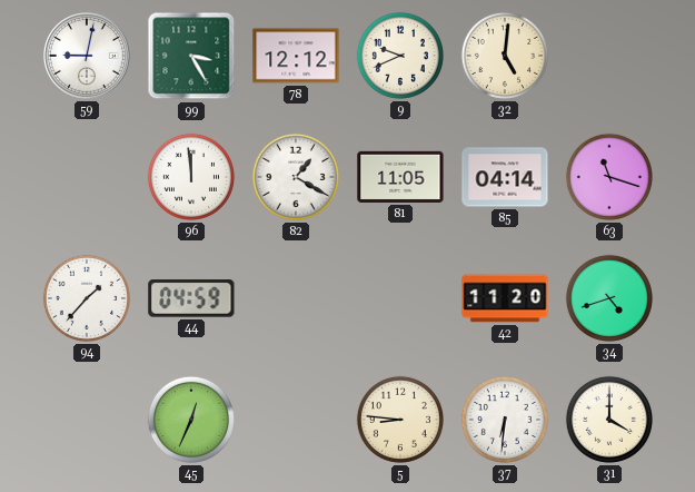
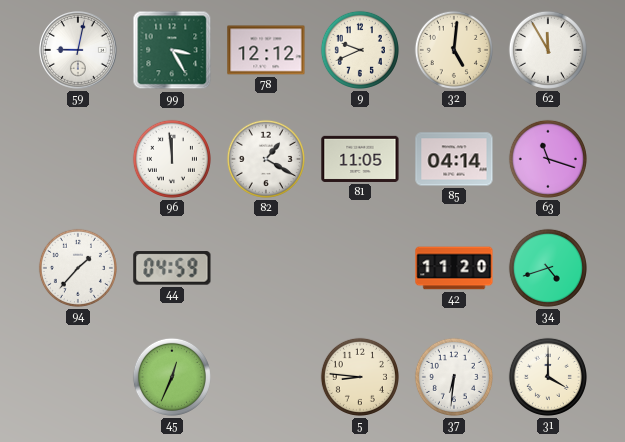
62: none -> 11:55
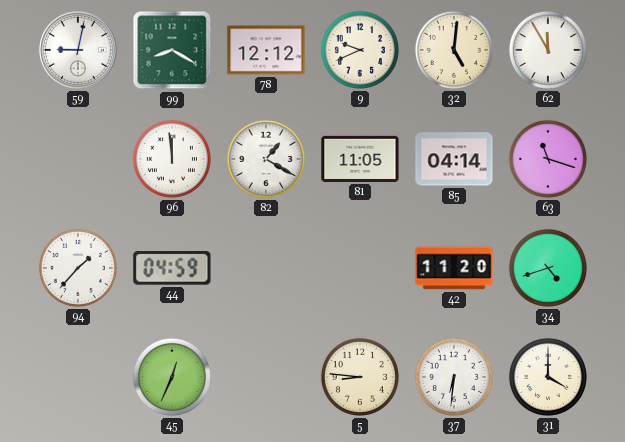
99: 3:25 -> 8:20
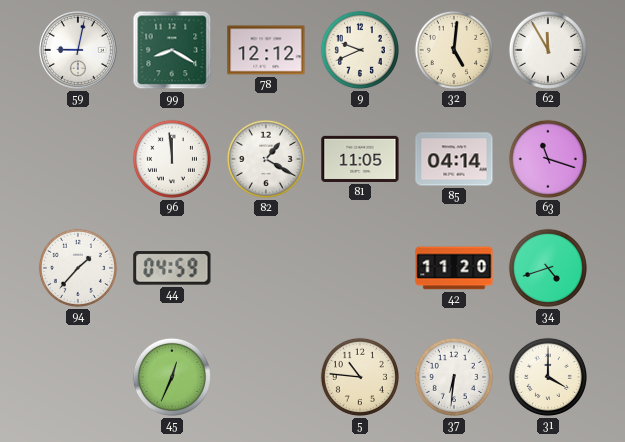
5: 8:46 -> 10:46
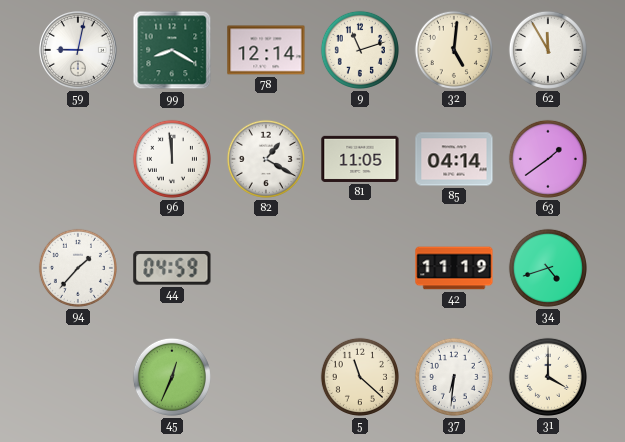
78: 12:12 -> 12:14
9: 9:41 -> 11:12
63: 11:18 -> 1:39
42: 11:20 -> 11:19
5: 10:46 -> 11:22
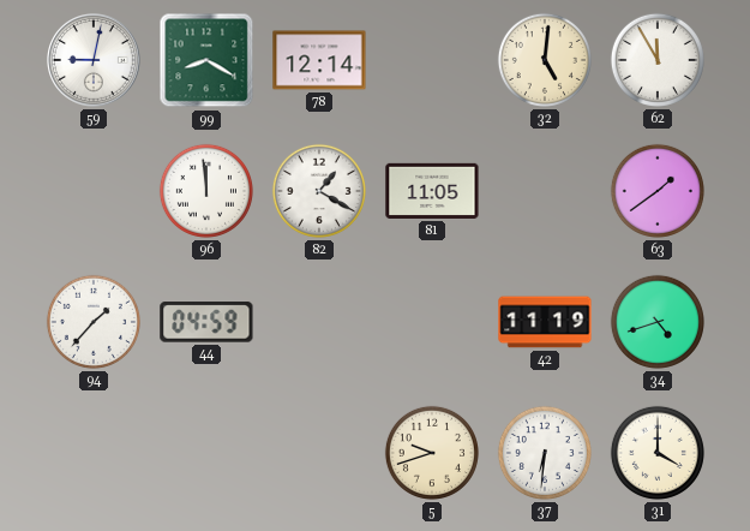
9: 11:12 -> none
85: 04:14 -> none
45: 12:34 -> none
5: 11:22 -> 9:42
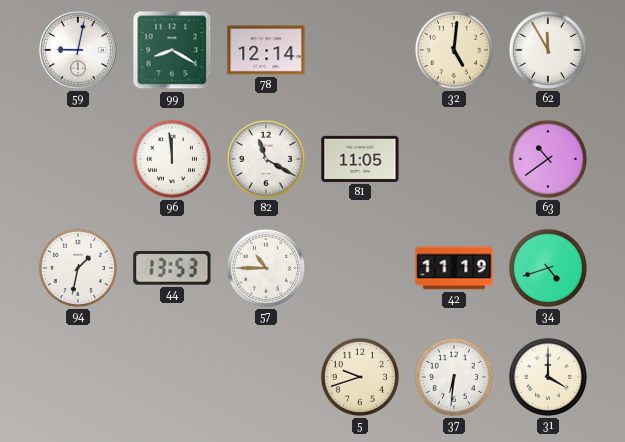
82: 1:20 -> 11:20
63: 1:39 -> 10:39
94: 1:37 -> 1:32
44: 04:59 -> 13:53
57: none -> 10:45
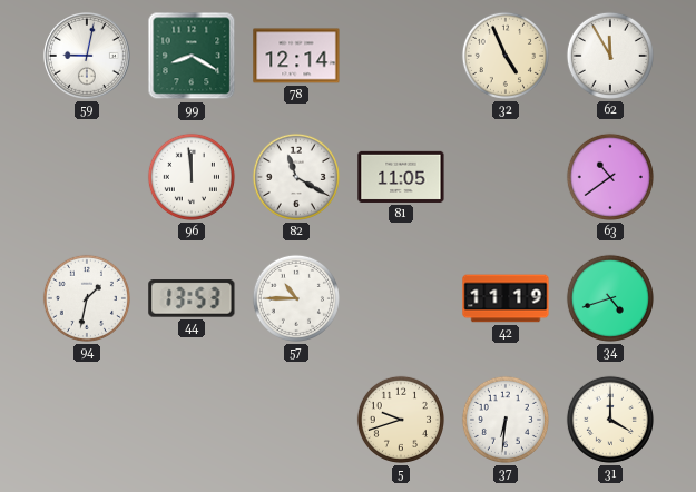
32: 5:01 -> 4:56
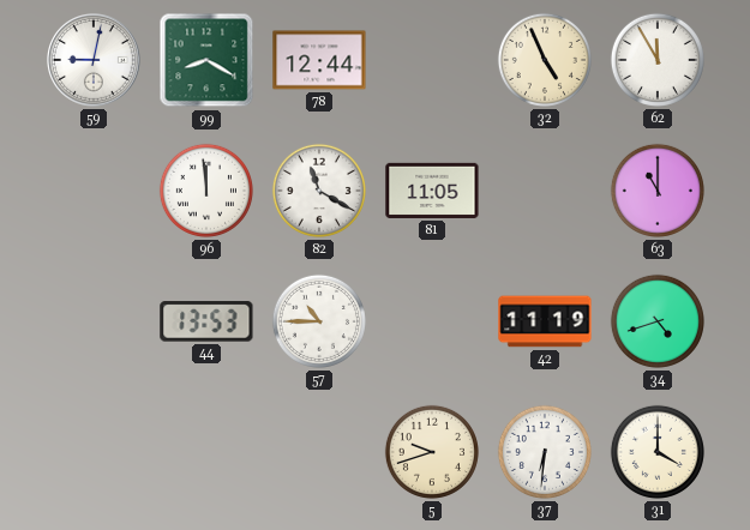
78: 12:14 -> 12:44
63: 10:39 -> 11:00
94: 1:32 -> none
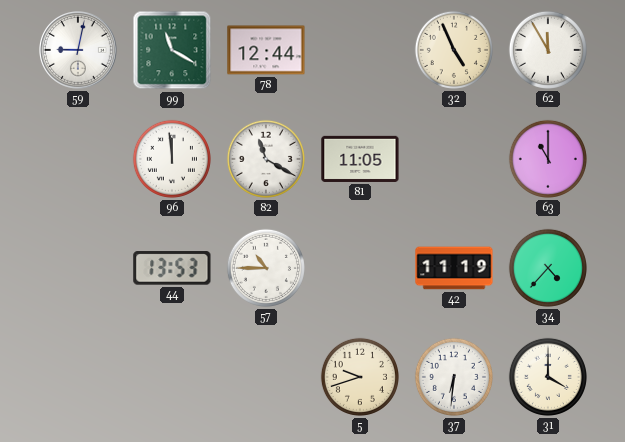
99: 8:20 -> 11:20
34: 4:42 -> 4:37
